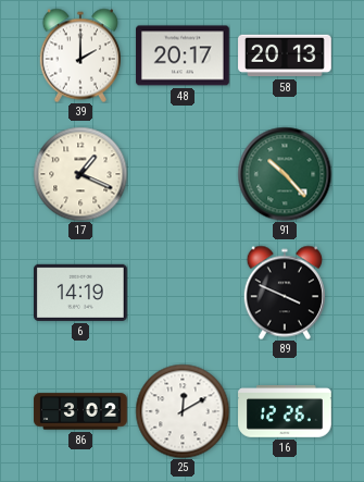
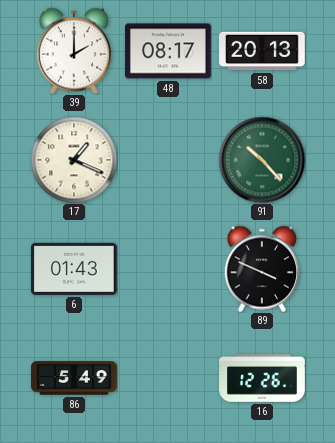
48: 20:17 -> 08:17
6: 14:19 -> 01:43
86: 3:02 -> 5:49
25: 12:10 -> none
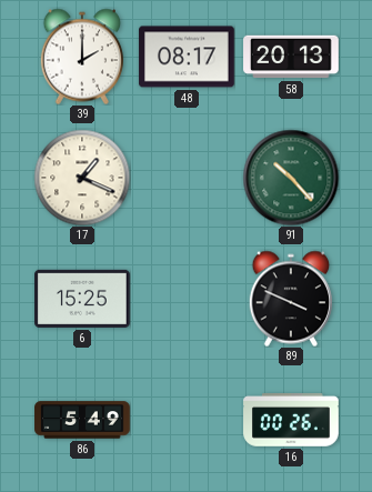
6: 01:43 -> 15:25
16: 12:26 -> 00:26
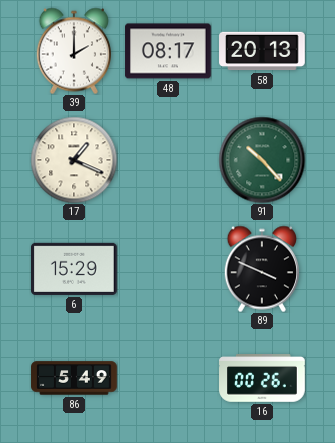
6: 15:25 -> 15:29
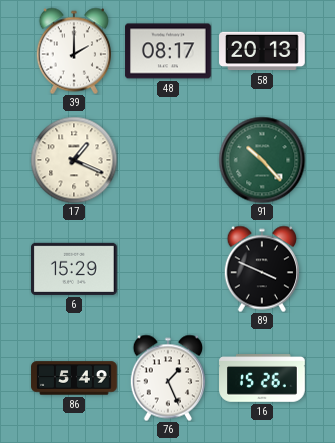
76: none -> 1:26
16: 00:26 -> 15:26
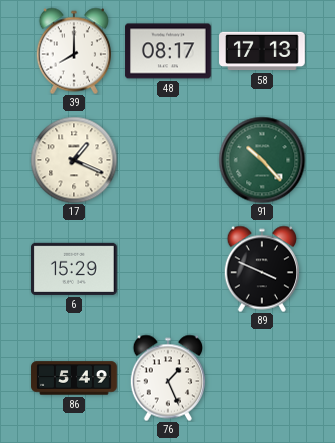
39: 2:00 -> 8:00
58: 20:13 -> 17:13
16: 15:26 -> none
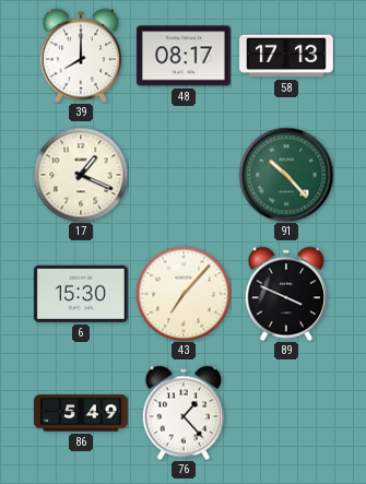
6: 15:29 -> 15:30
43: none -> 7:07
76: 1:26 -> 1:23
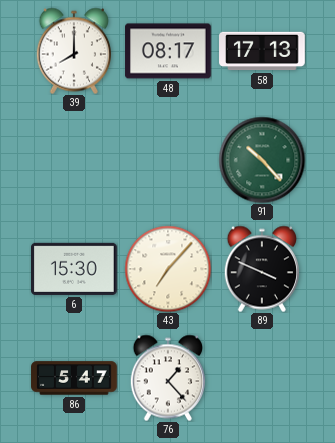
17: 1:19 -> none
86: 5:49 -> 5:47
